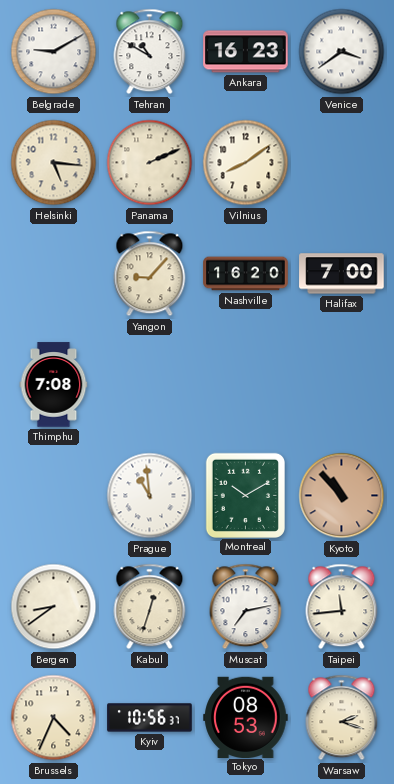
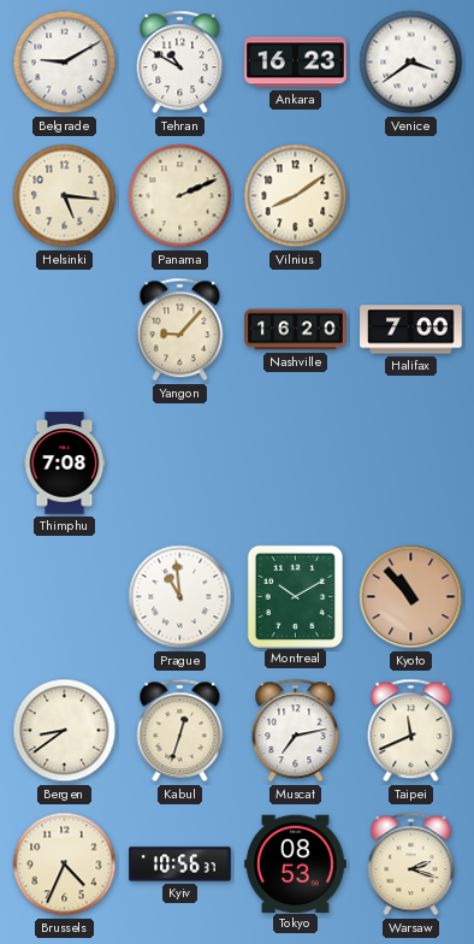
Taipei: 11:44 -> 11:41
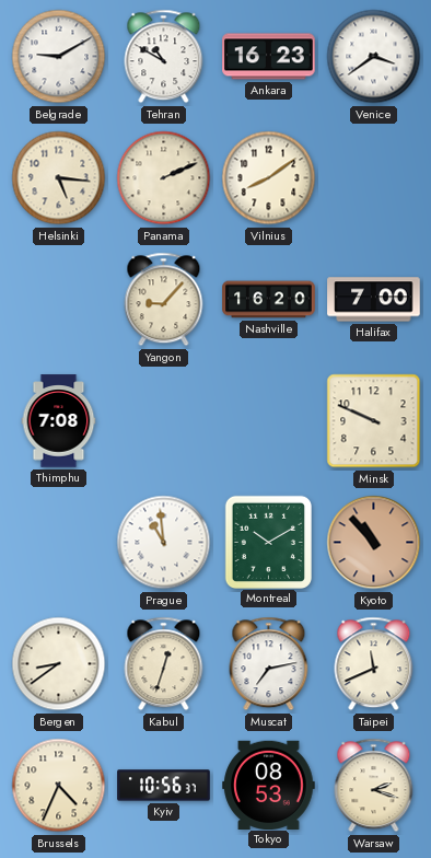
Minsk: none -> 9:49
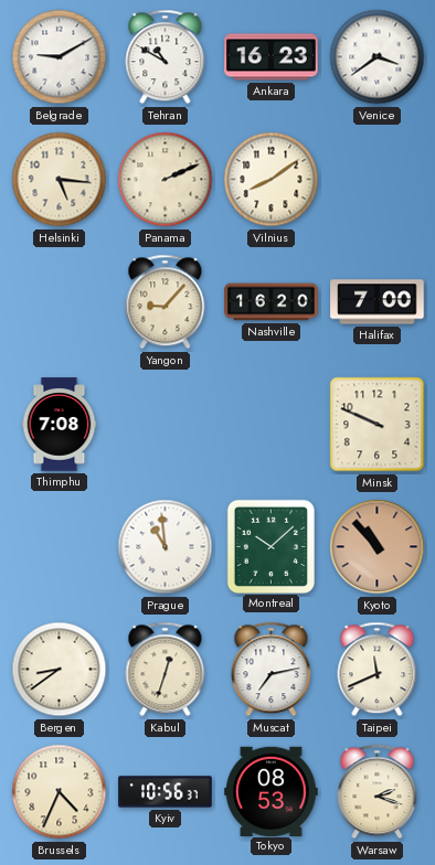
Montreal: 10:10 -> 10:08
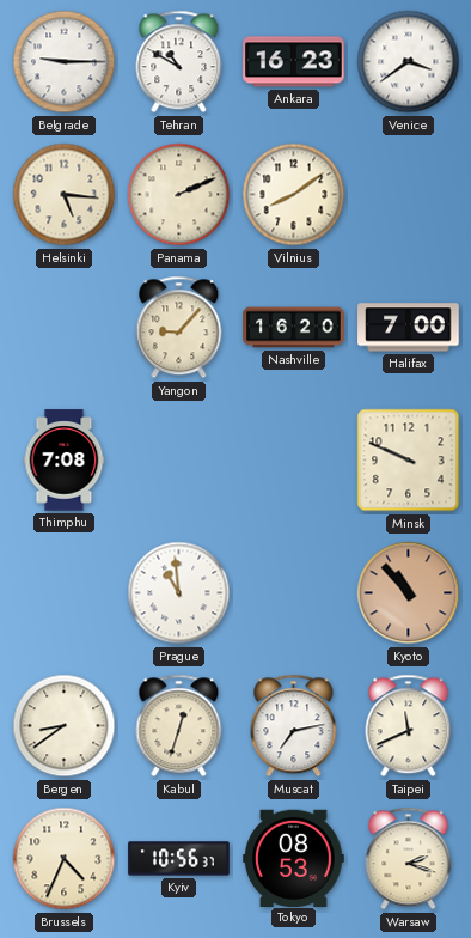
Belgrade: 9:10 -> 9:15
Montreal: 10:08 -> none
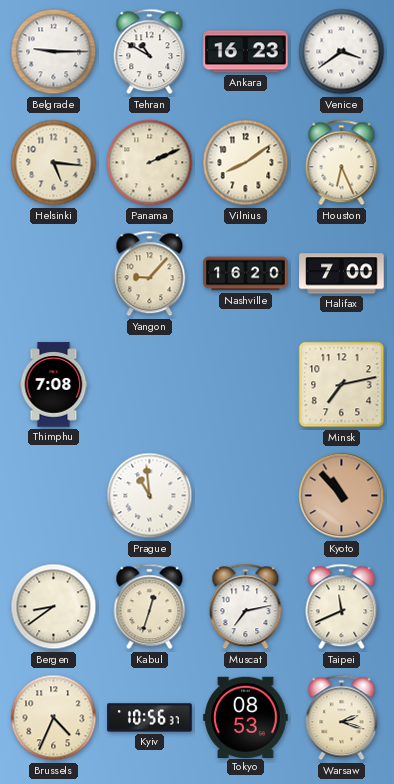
Houston: none -> 6:26
Minsk: 9:49 -> 7:13
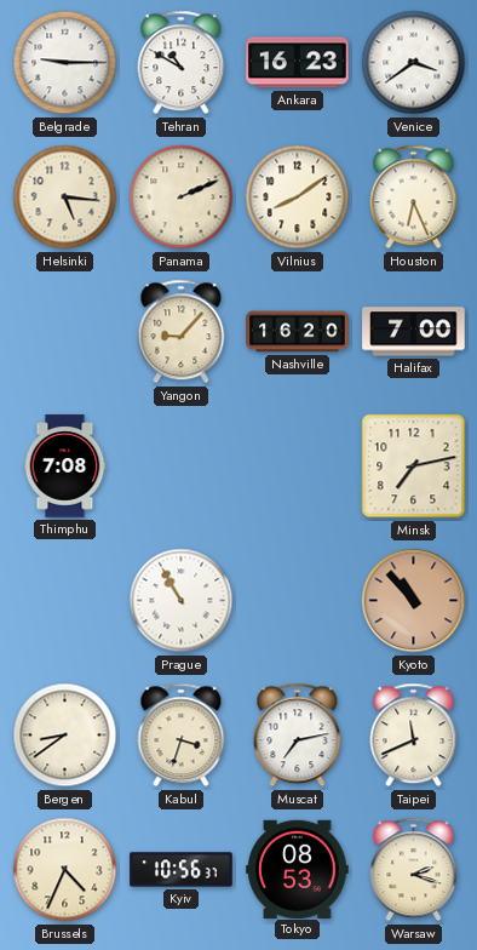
Prague: 10:59 -> 10:55
Kabul: 12:33 -> 3:33
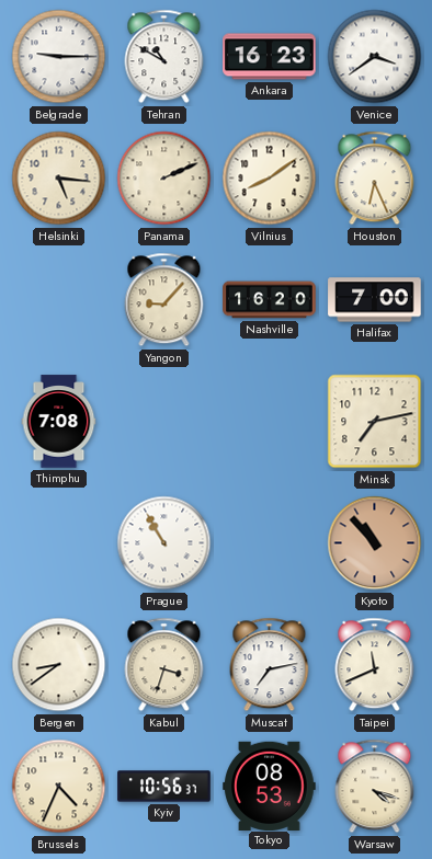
Warsaw: 2:18 -> 4:18
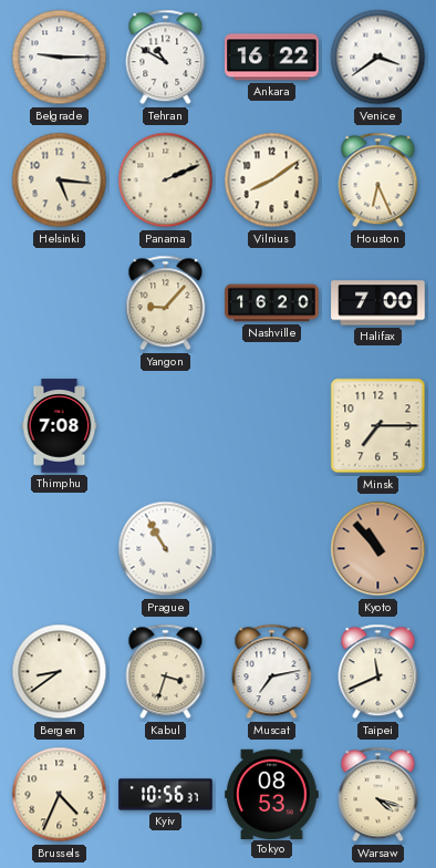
Ankara: 16:23 -> 16:22
Minsk: 7:13 -> 7:15
